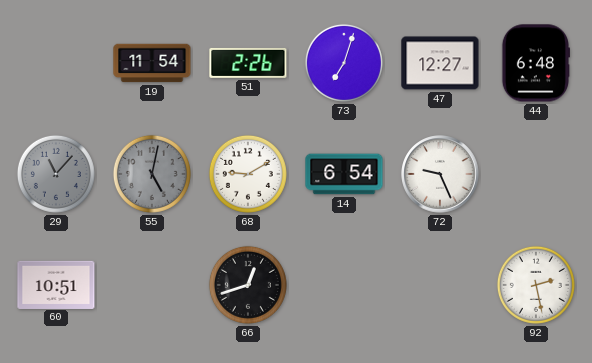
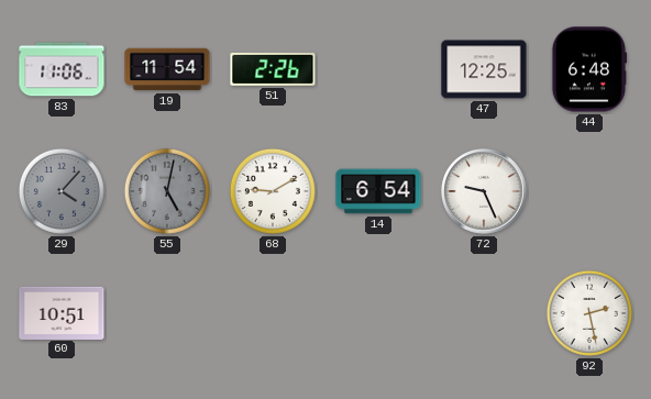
83: none -> 11:06
73: 7:03 -> none
47: 12:27 -> 12:25
29: 11:07 -> 4:07
66: 12:42 -> none
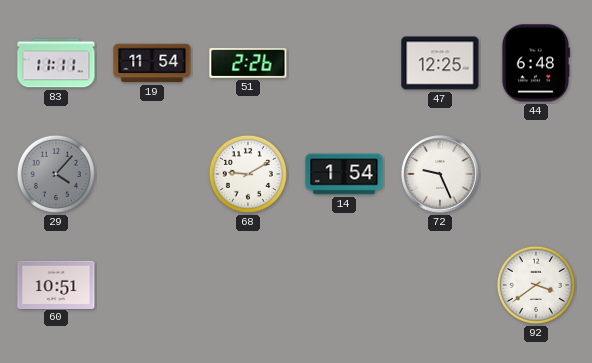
83: 11:06 -> 11:11
55: 5:02 -> none
14: 6:54 -> 1:54
92: 2:28 -> 3:39
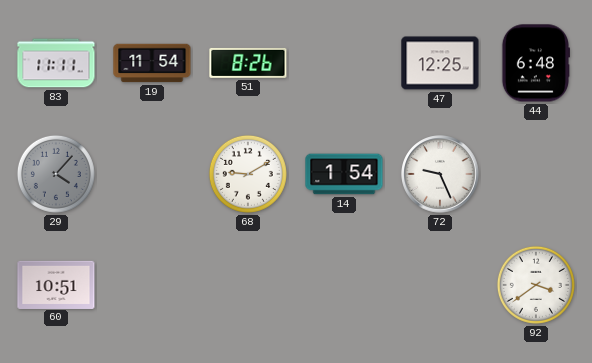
51: 2:26 -> 8:26
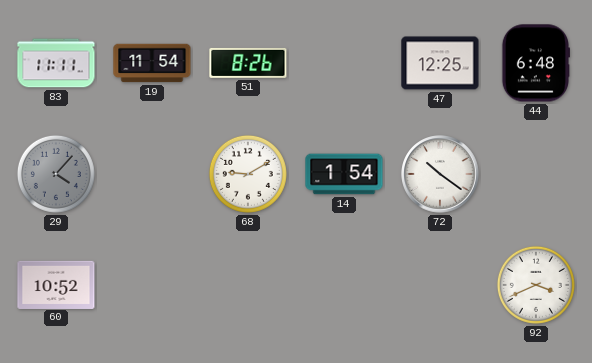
72: 9:26 -> 10:21
60: 10:51 -> 10:52
92: 3:39 -> 3:41
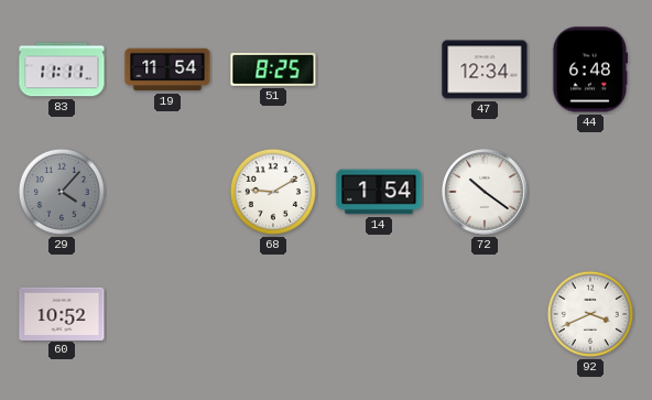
51: 8:26 -> 8:25
47: 12:25 -> 12:34
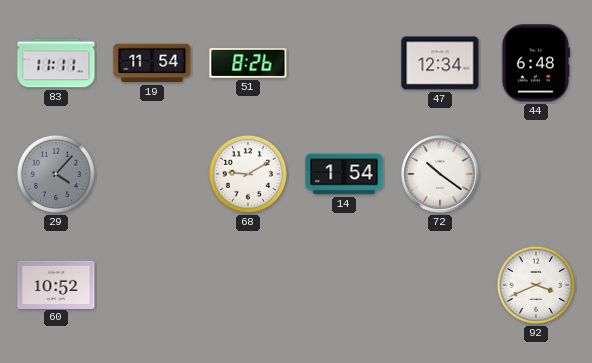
51: 8:25 -> 8:26
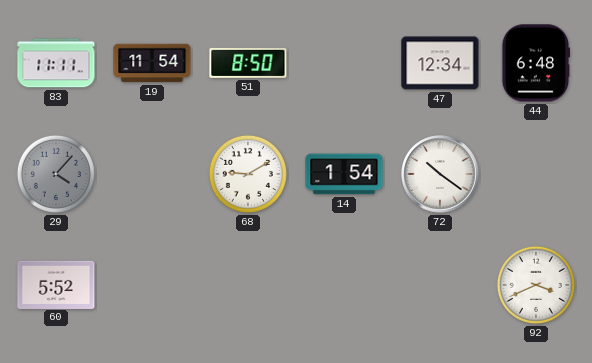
51: 8:26 -> 8:50
60: 10:52 -> 5:52
